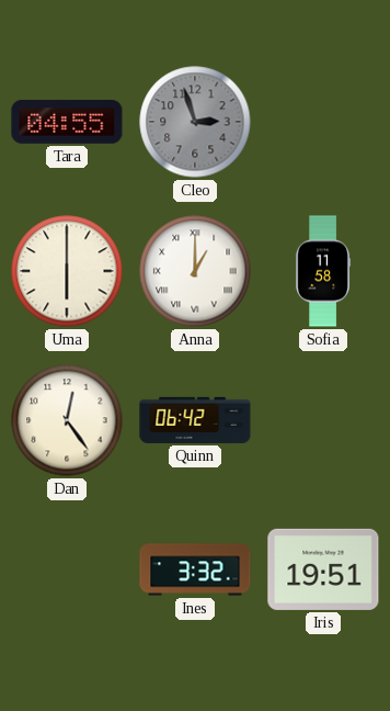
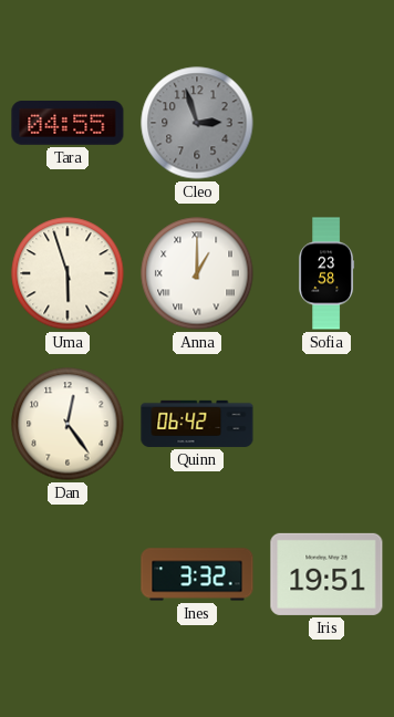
Uma: 6:00 -> 5:57
Sofia: 11:58 -> 23:58
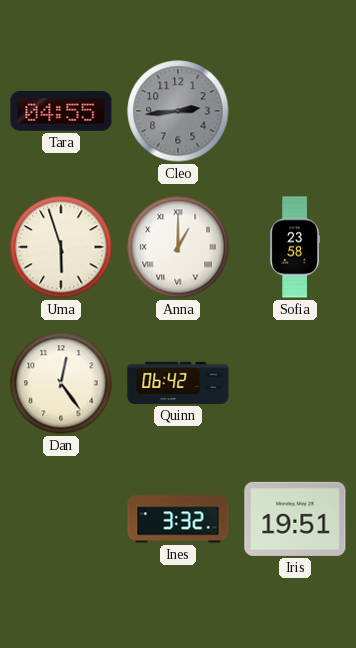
Cleo: 2:57 -> 2:44
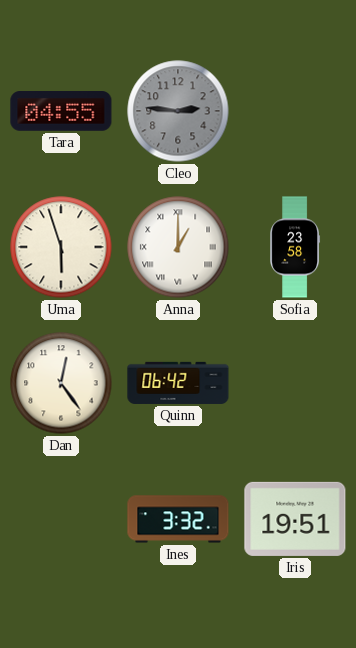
Cleo: 2:44 -> 2:46
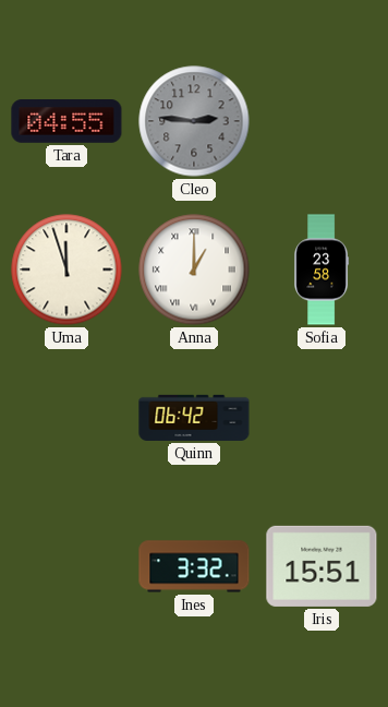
Uma: 5:57 -> 11:57
Dan: 12:24 -> none
Iris: 19:51 -> 15:51
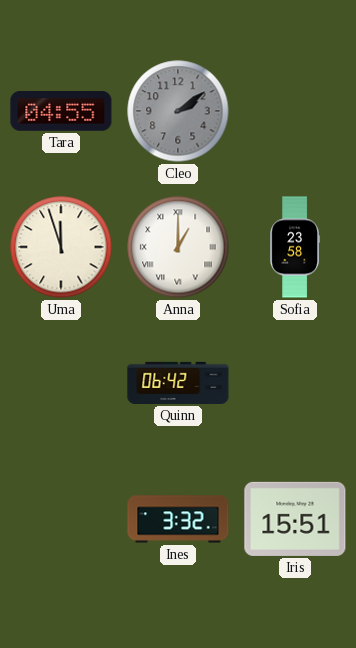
Cleo: 2:46 -> 2:09
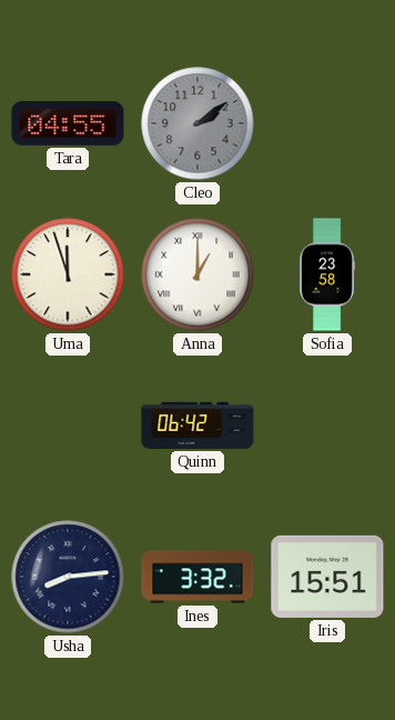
Usha: none -> 8:14
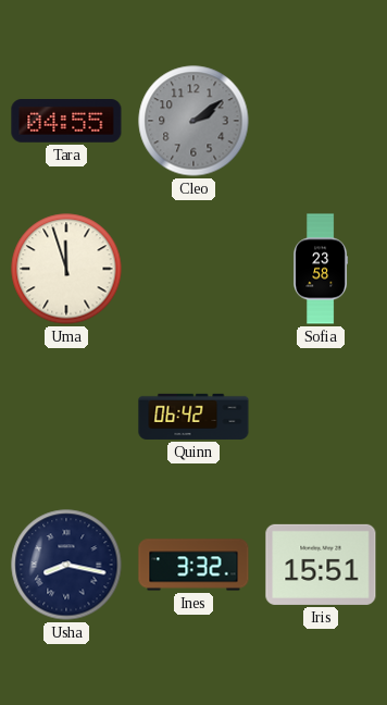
Anna: 1:00 -> none
Usha: 8:14 -> 8:17
